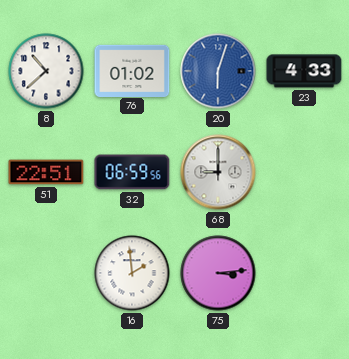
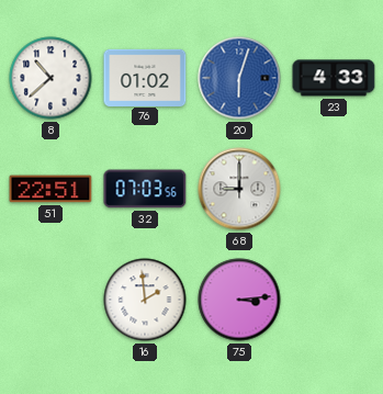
32: 06:59 -> 07:03
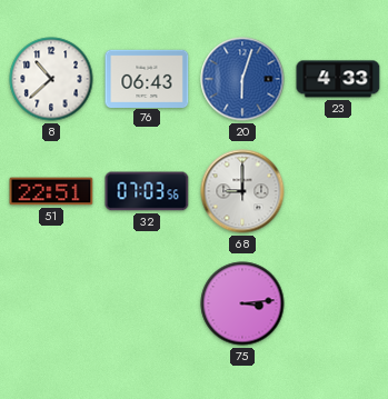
76: 01:02 -> 06:43
16: 1:59 -> none
